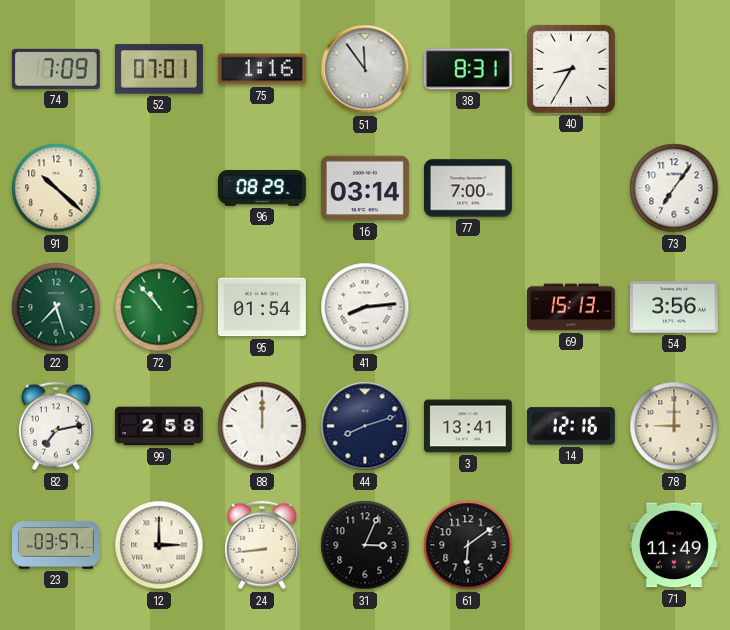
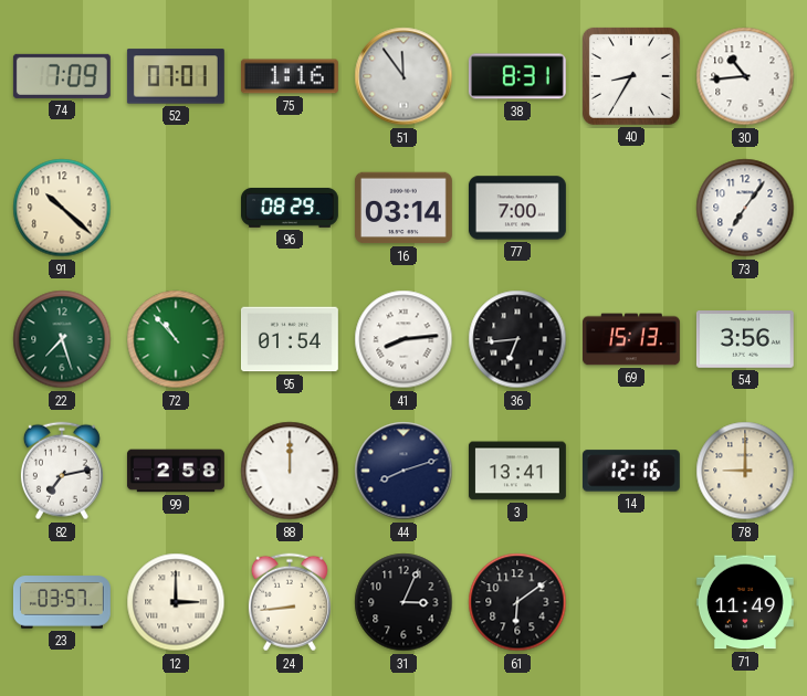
30: none -> 10:44
36: none -> 6:44
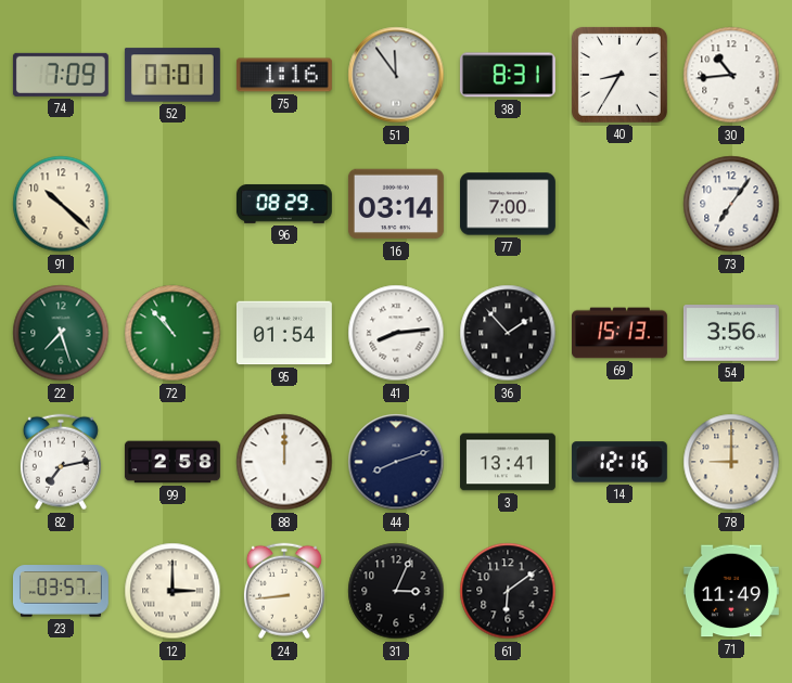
36: 6:44 -> 1:53
